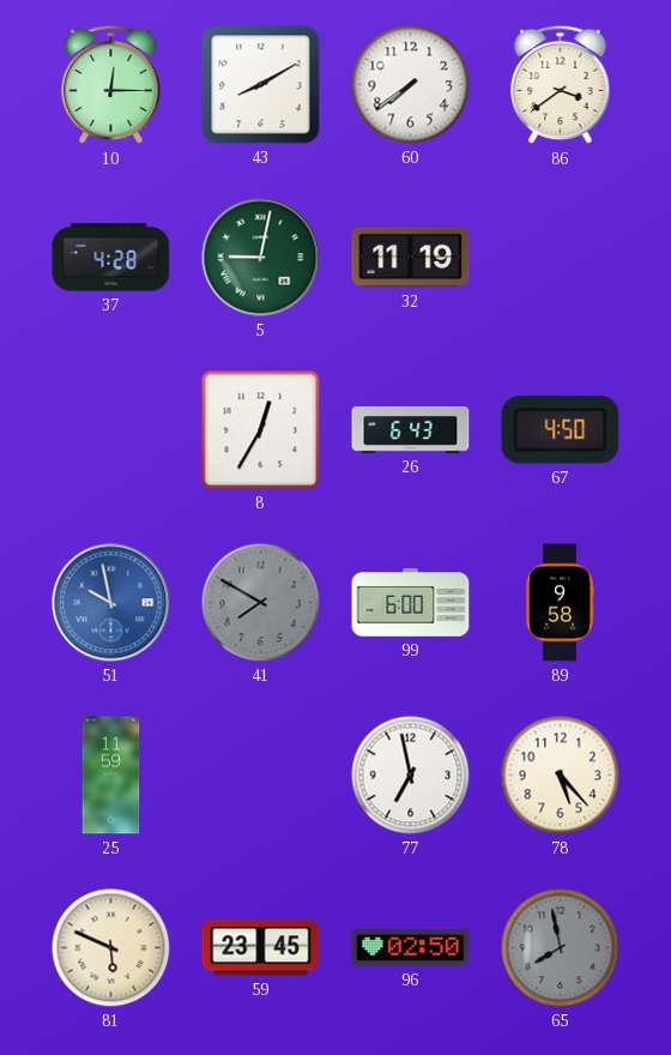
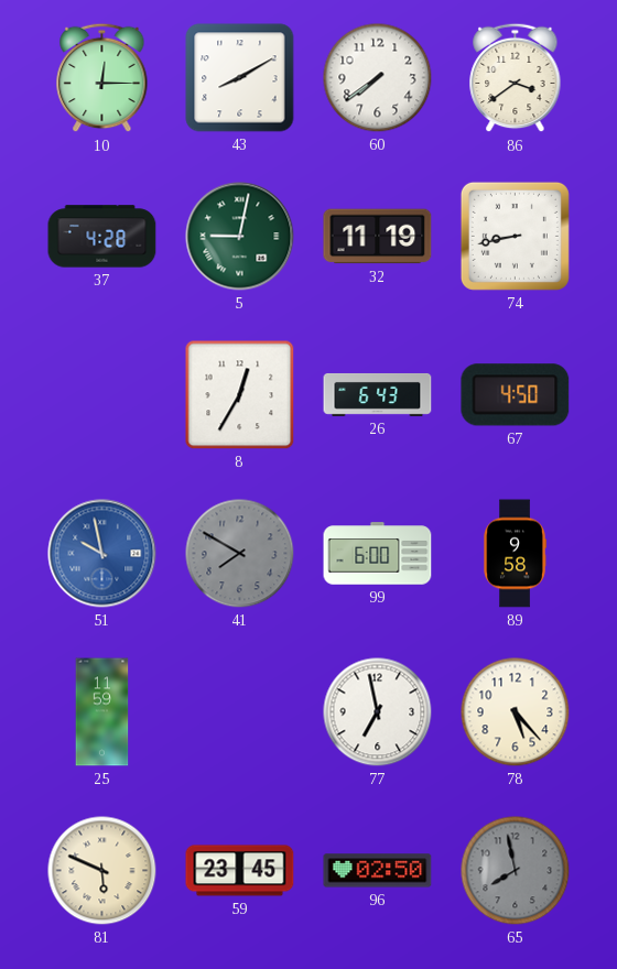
74: none -> 8:43
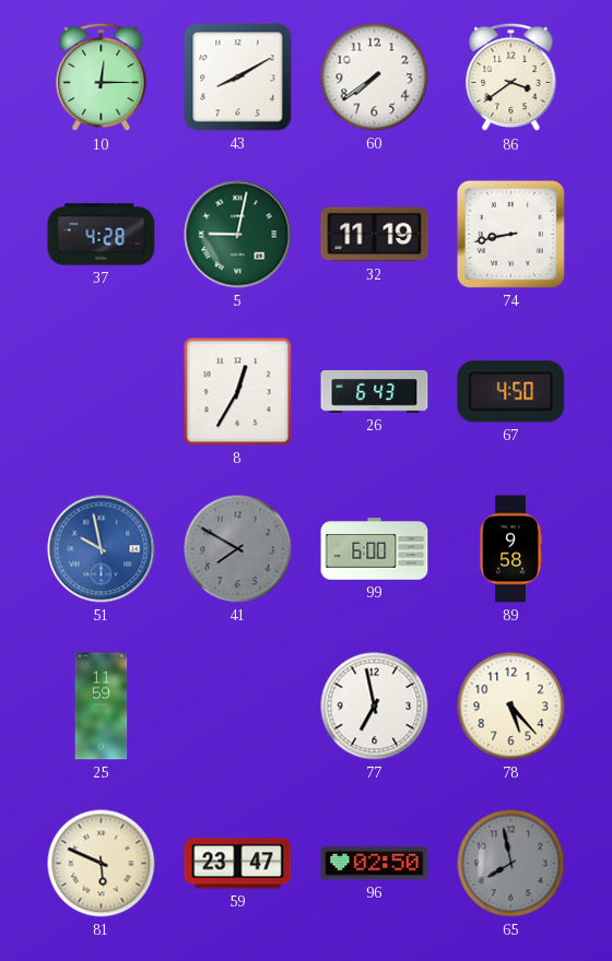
59: 23:45 -> 23:47
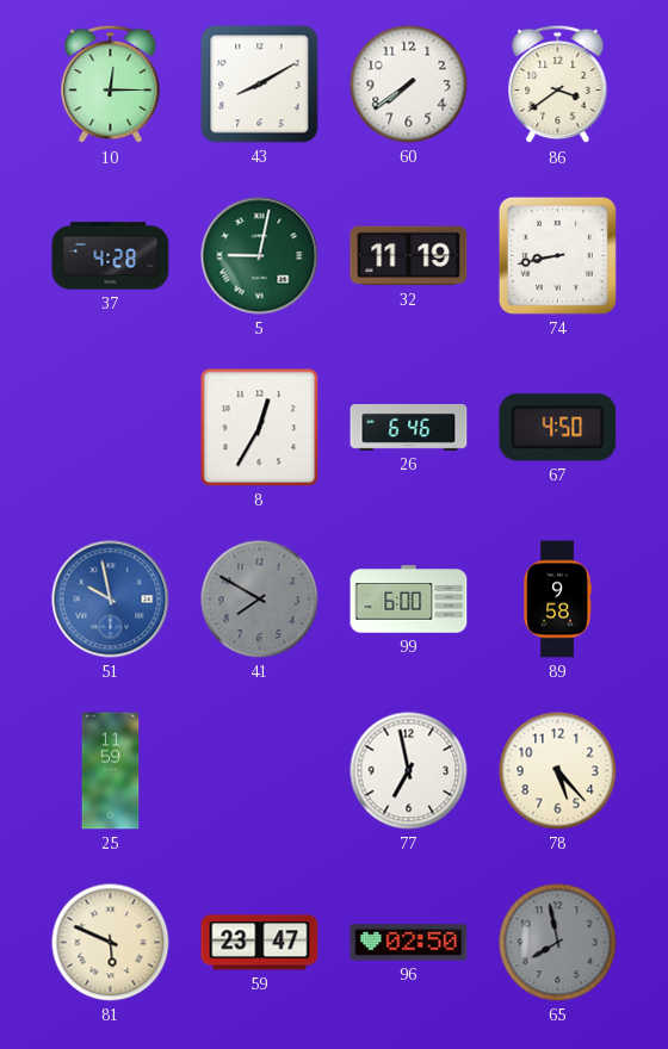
26: 6:43 -> 6:46
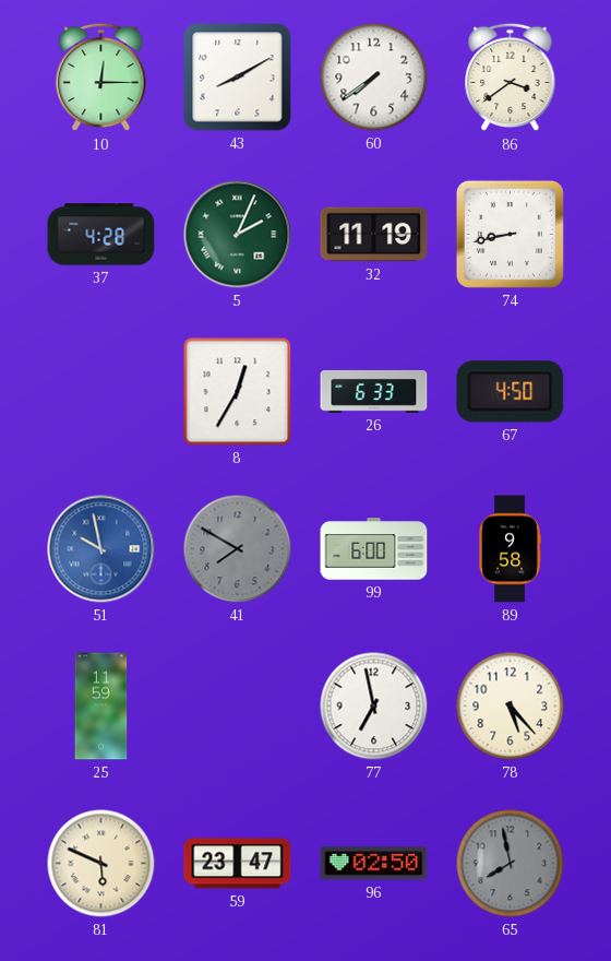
5: 9:02 -> 2:04
26: 6:46 -> 6:33
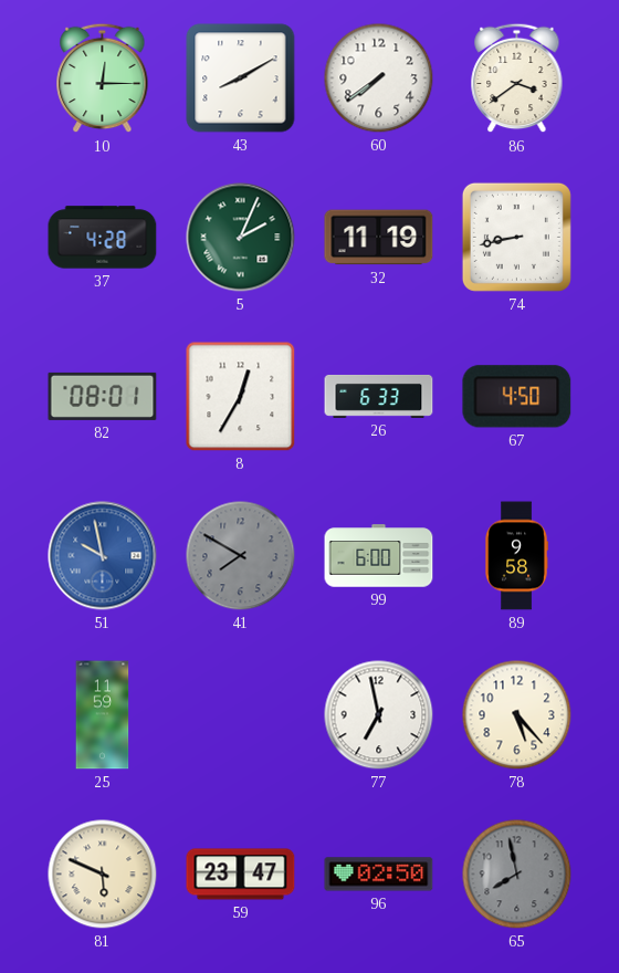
82: none -> 08:01
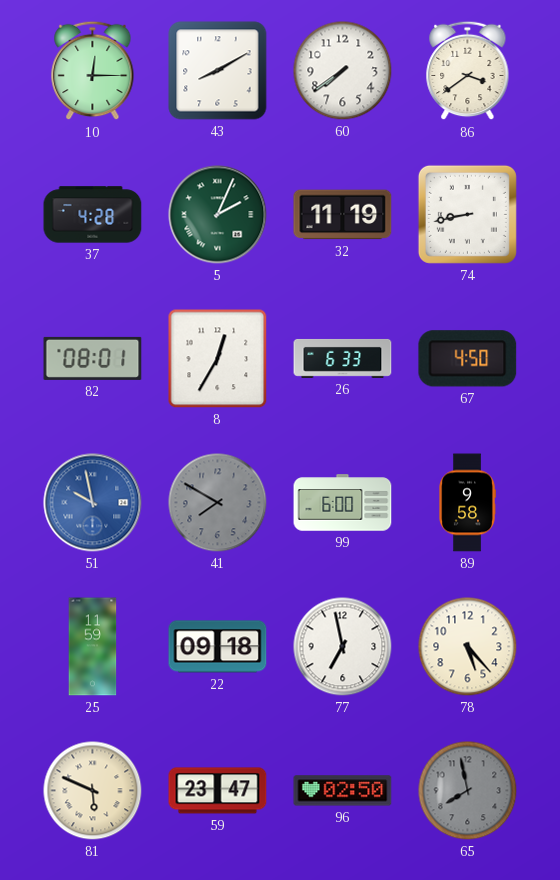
22: none -> 09:18
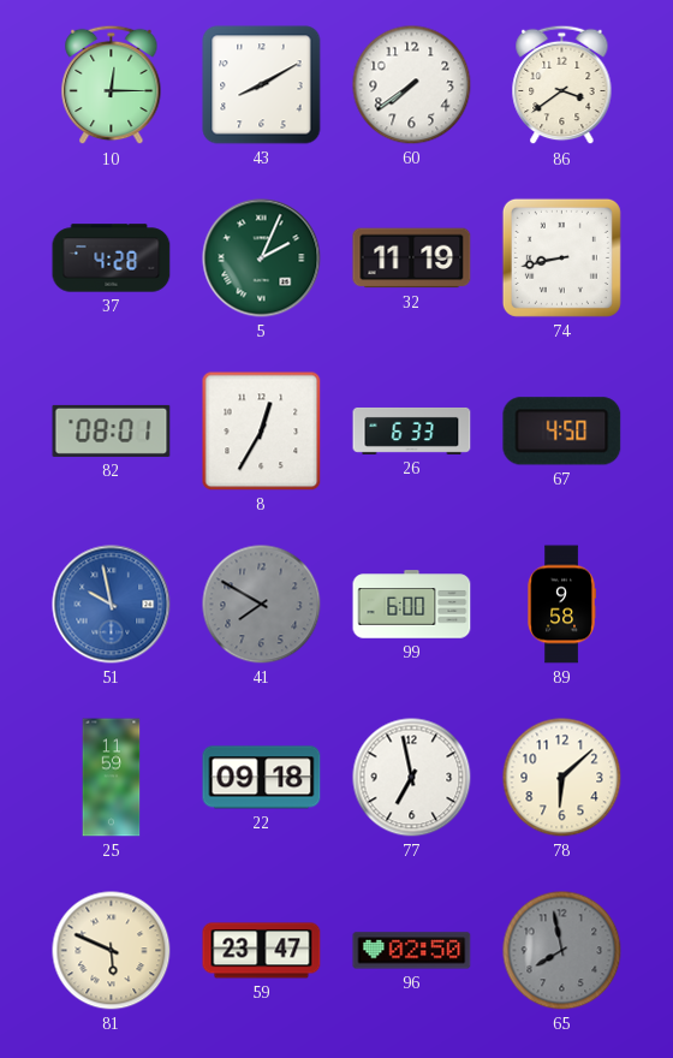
78: 5:23 -> 6:08
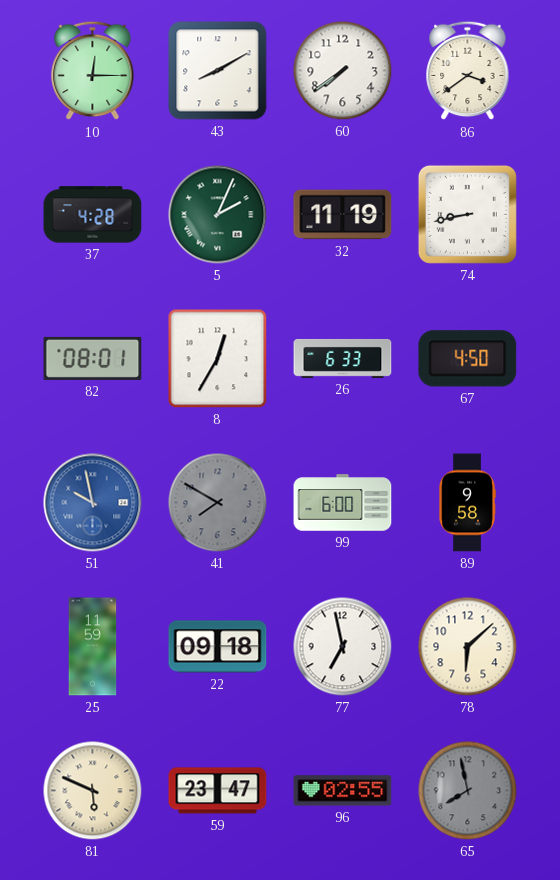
96: 02:50 -> 02:55
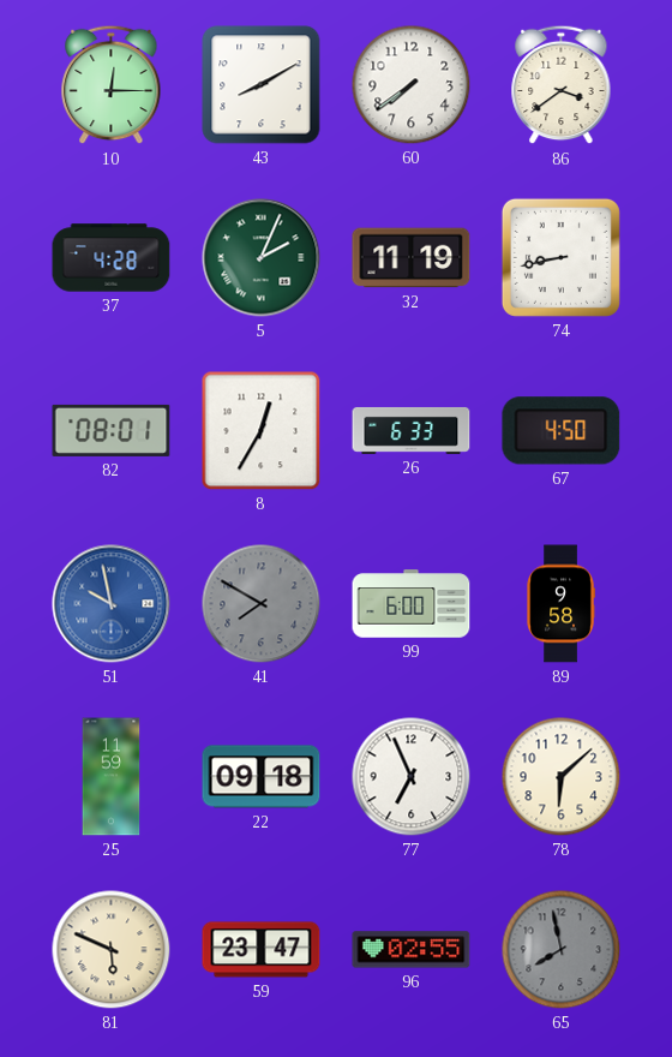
77: 6:58 -> 6:56
